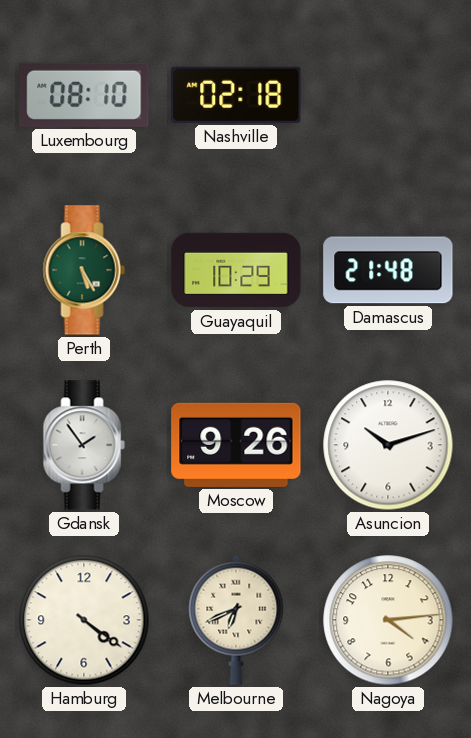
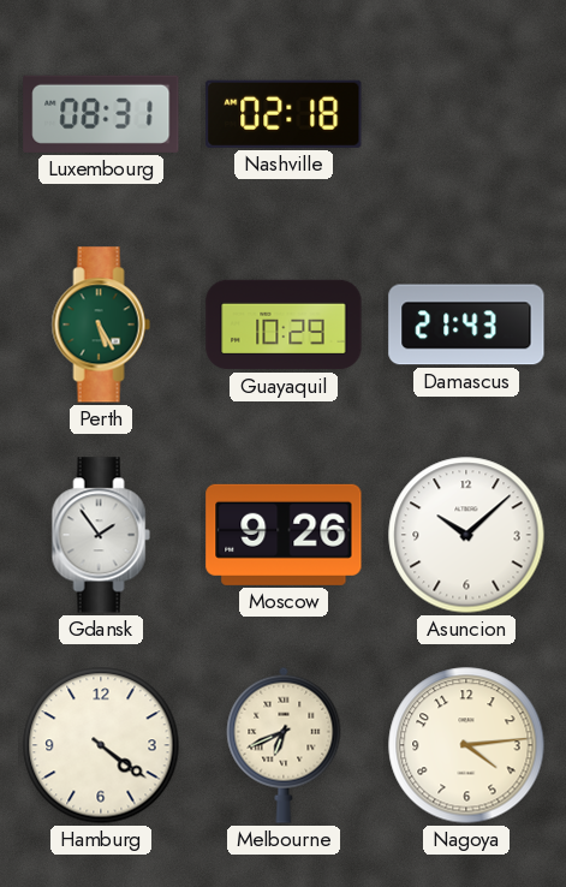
Luxembourg: 08:10 -> 08:31
Damascus: 21:48 -> 21:43
Asuncion: 10:12 -> 10:08
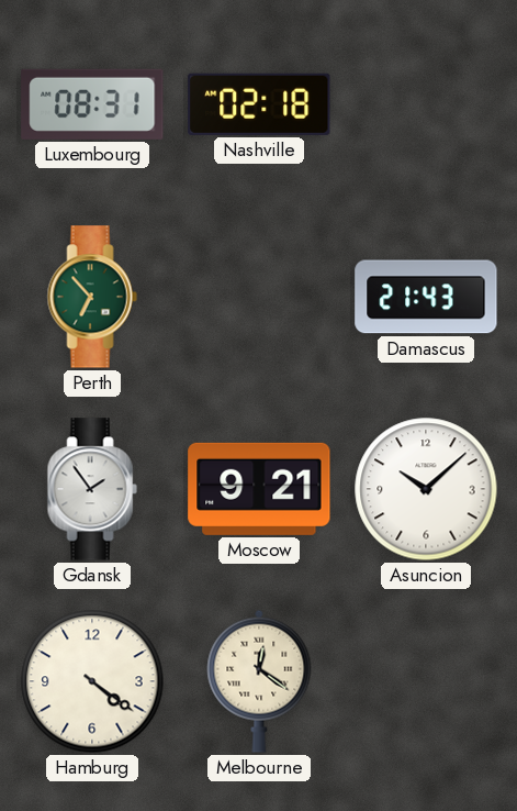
Perth: 5:25 -> 6:53
Guayaquil: 10:29 -> none
Moscow: 9:26 -> 9:21
Melbourne: 6:41 -> 12:21
Nagoya: 4:14 -> none
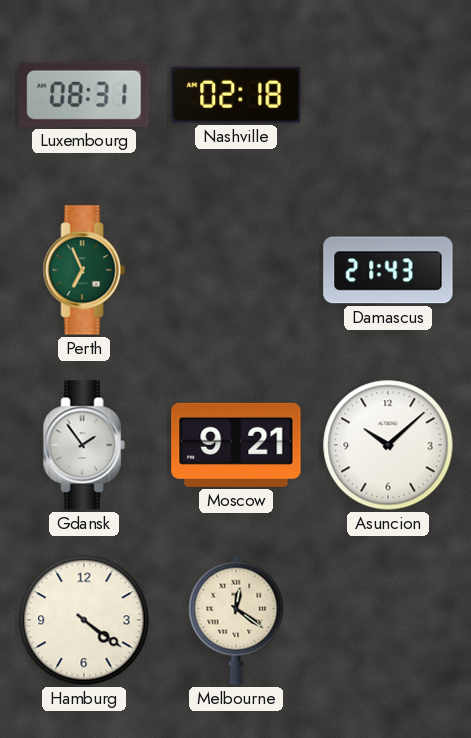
Perth: 6:53 -> 6:56
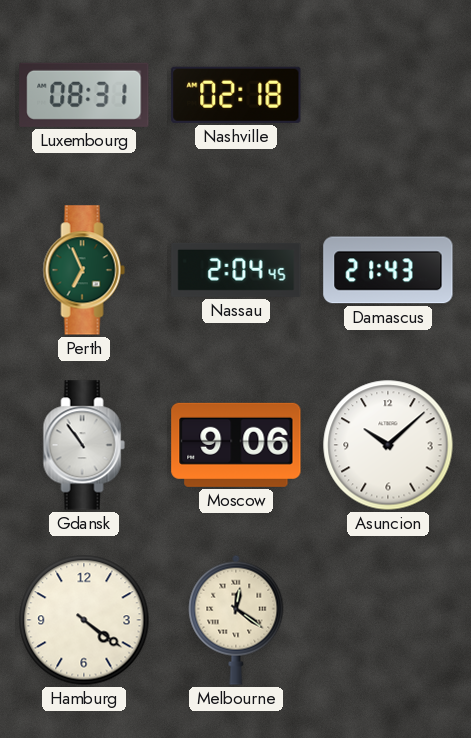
Nassau: none -> 2:04
Gdansk: 1:54 -> 10:54
Moscow: 9:21 -> 9:06
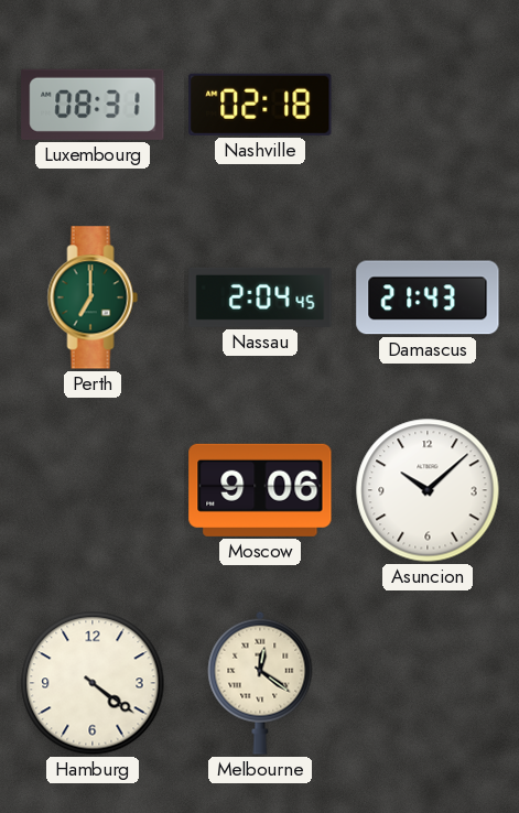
Perth: 6:56 -> 7:00
Gdansk: 10:54 -> none
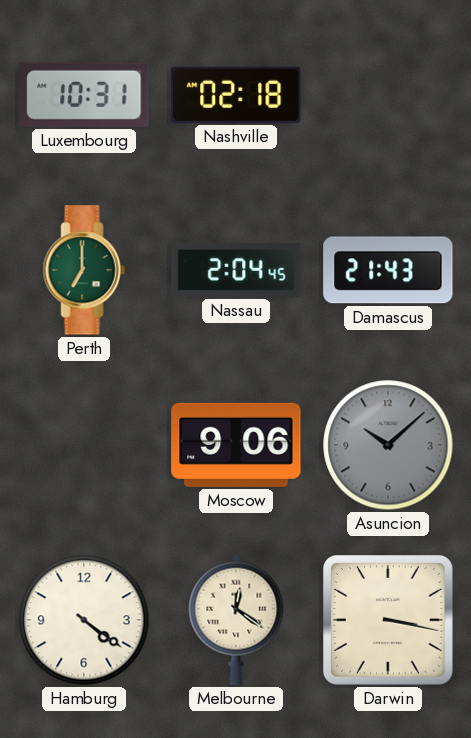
Luxembourg: 08:31 -> 10:31
Asuncion dial: white -> grey
Darwin: none -> 3:17
